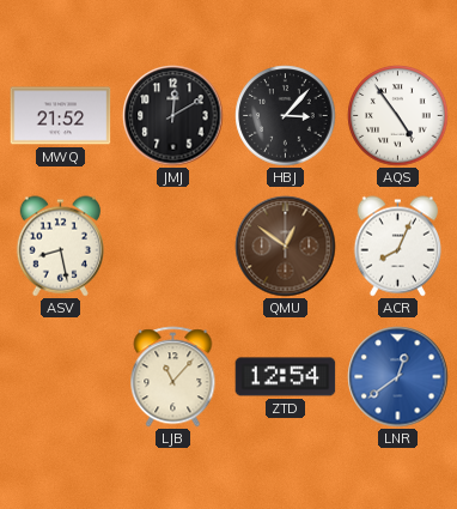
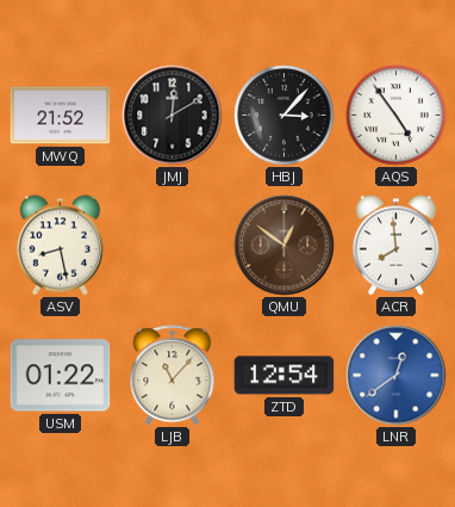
ACR: 8:04 -> 7:59
USM: none -> 01:22
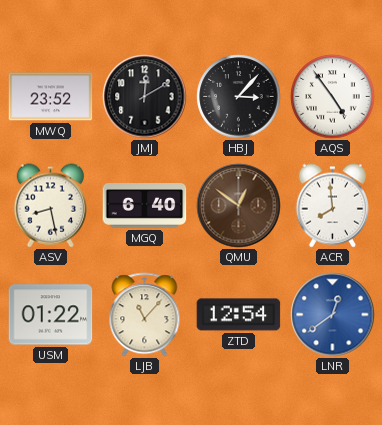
MWQ: 21:52 -> 23:52
MGQ: none -> 6:40
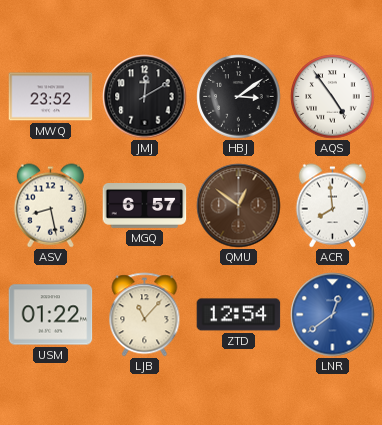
HBJ: 3:07 -> 3:09
MGQ: 6:40 -> 6:57
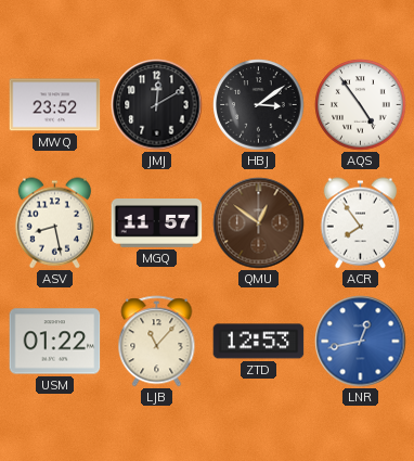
MGQ: 6:57 -> 11:57
ACR: 7:59 -> 7:54
ZTD: 12:54 -> 12:53
LNR: 12:39 -> 12:43
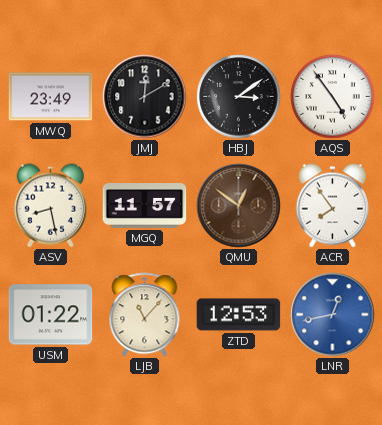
MWQ: 23:52 -> 23:49
